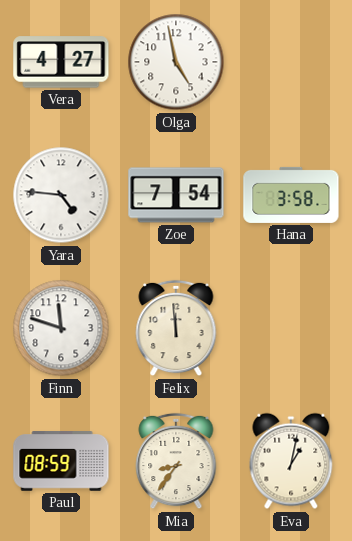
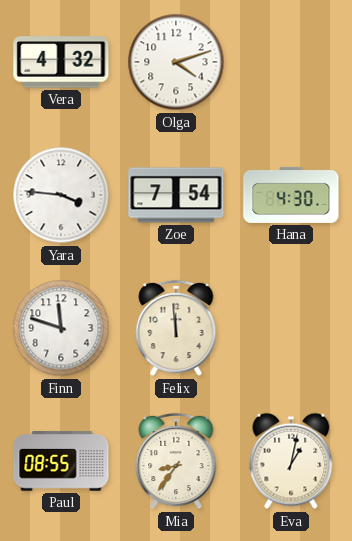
Vera: 4:27 -> 4:32
Olga: 4:58 -> 4:12
Yara: 4:46 -> 3:46
Hana: 3:58 -> 4:30
Paul: 08:59 -> 08:55
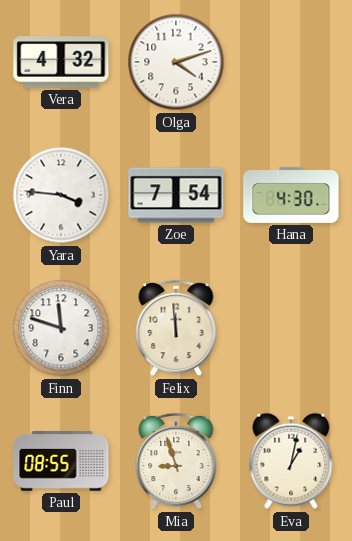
Mia: 8:36 -> 8:57
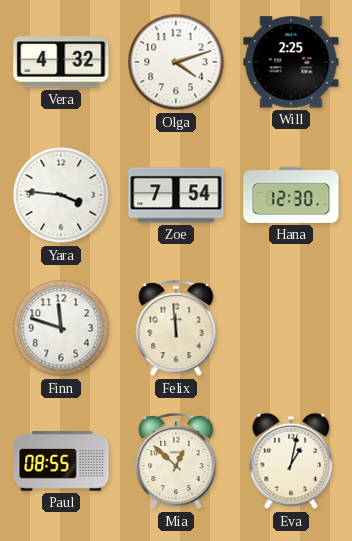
Will: none -> 2:25
Hana: 4:30 -> 12:30
Mia: 8:57 -> 12:52
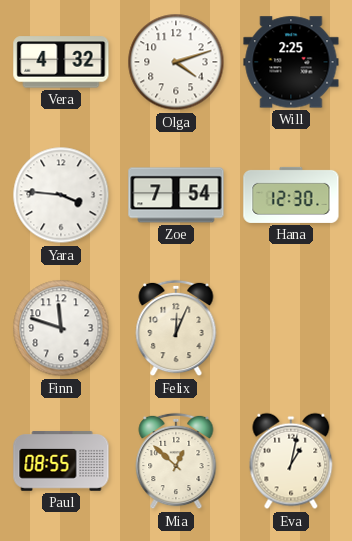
Felix: 11:59 -> 12:04
